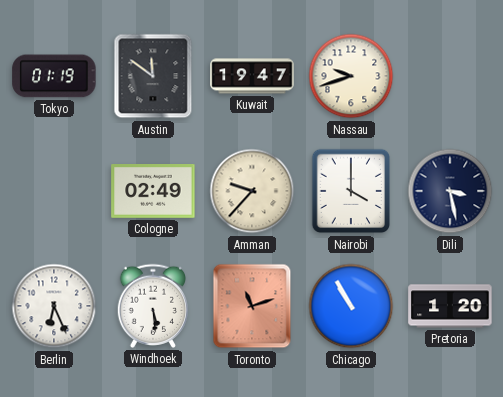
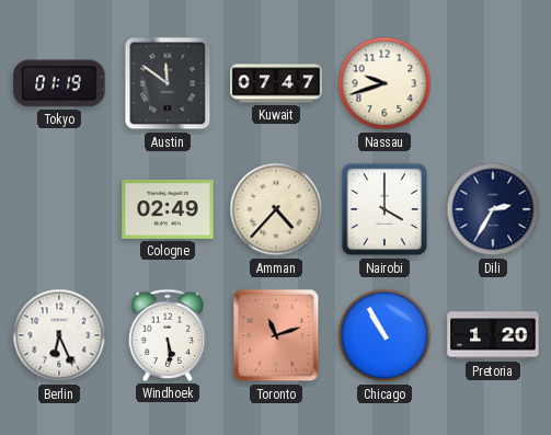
Kuwait: 19:47 -> 07:47
Amman: 9:37 -> 4:37
Dili: 3:28 -> 2:35
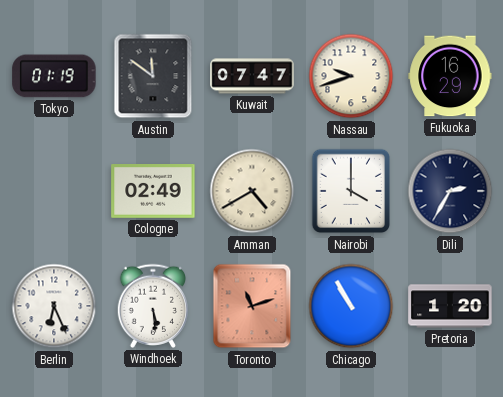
Fukuoka: none -> 16:29
Amman: 4:37 -> 4:40
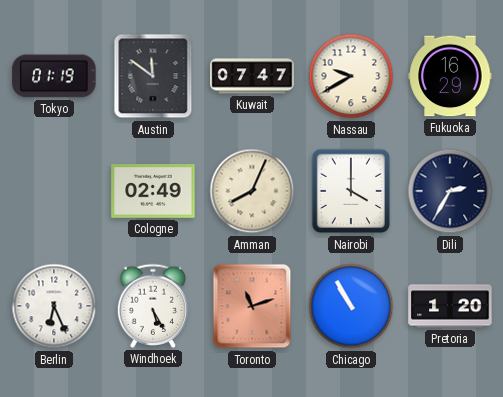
Nassau: 9:42 -> 9:40
Amman: 4:40 -> 8:04
Windhoek: 5:29 -> 5:25
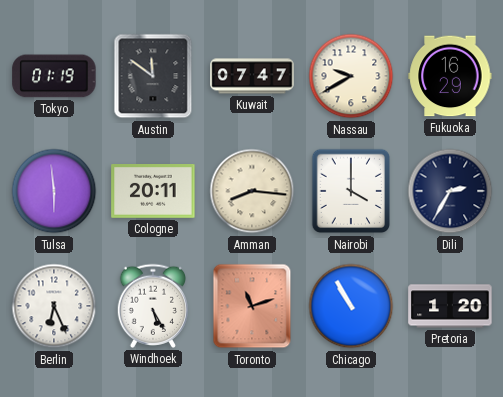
Tulsa: none -> 5:59
Cologne: 02:49 -> 20:11
Amman: 8:04 -> 8:16
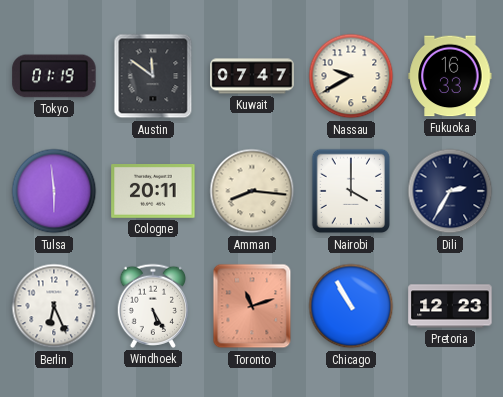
Fukuoka: 16:29 -> 16:33
Pretoria: 1:20 -> 12:23
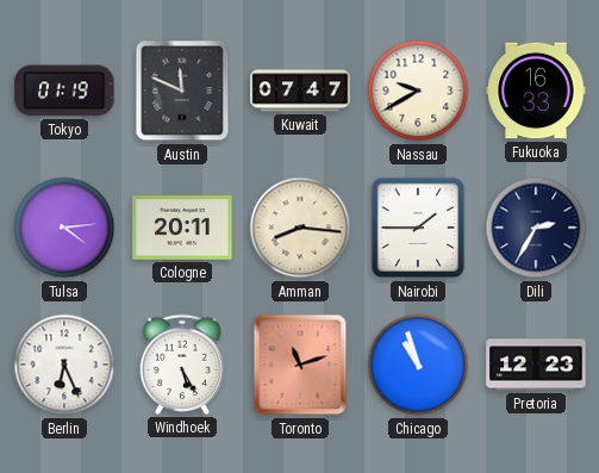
Austin: 11:51 -> 11:49
Tulsa: 5:59 -> 4:14
Nairobi: 4:00 -> 1:45
Chicago: 10:55 -> 10:57
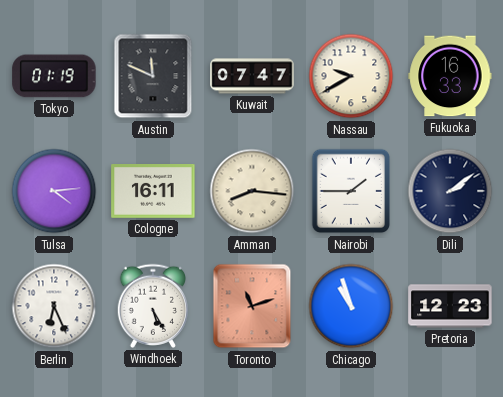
Cologne: 20:11 -> 16:11
Dili: 2:35 -> 2:09
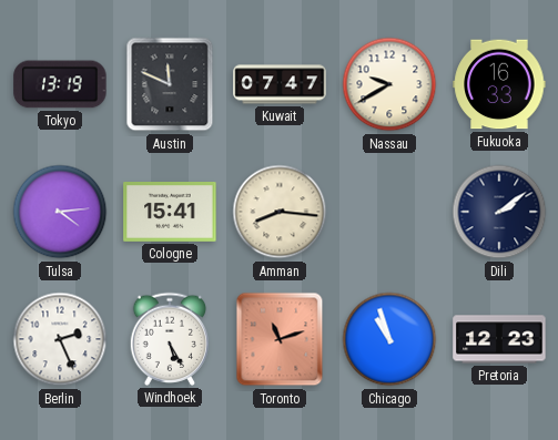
Tokyo: 01:19 -> 13:19
Cologne: 16:11 -> 15:41
Nairobi: 1:45 -> none
Berlin: 6:26 -> 2:26
